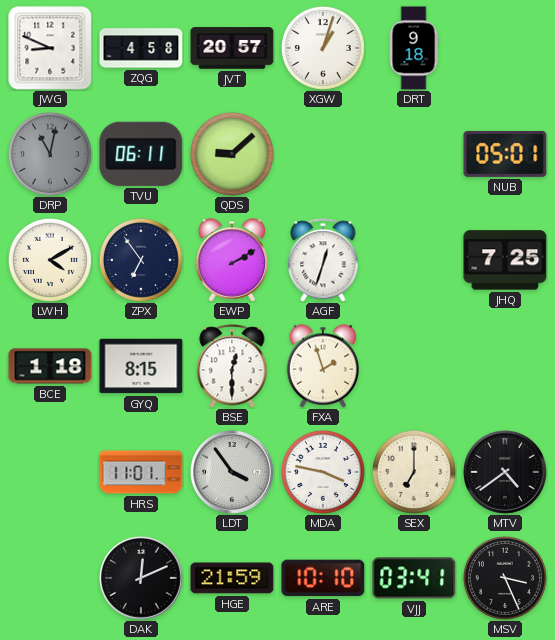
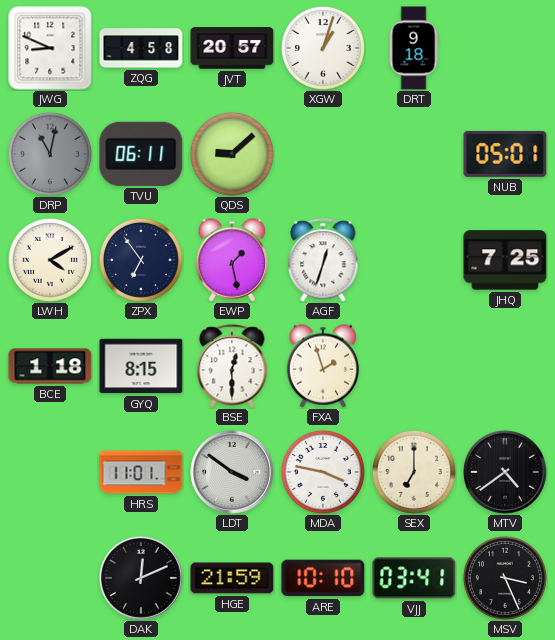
EWP: 2:10 -> 1:28
LDT: 3:54 -> 3:51
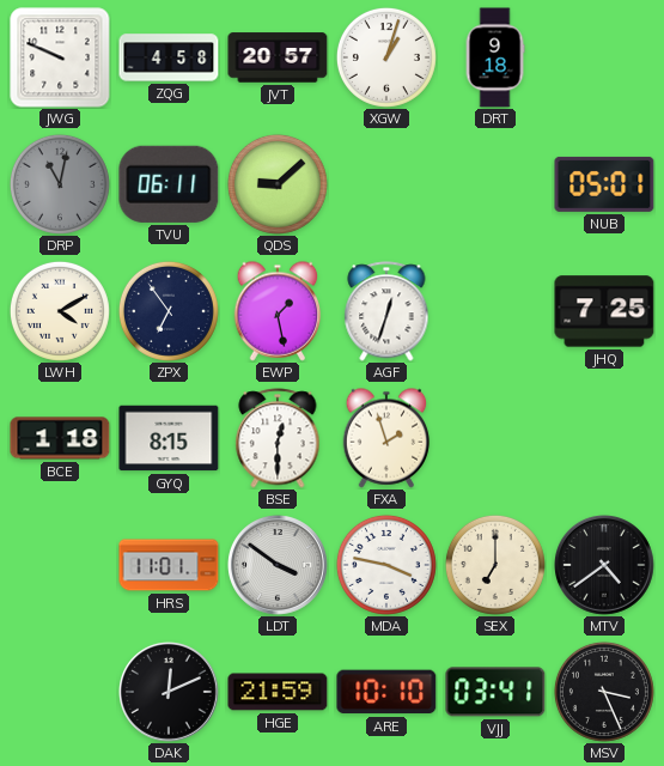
JWG: 8:49 -> 9:49
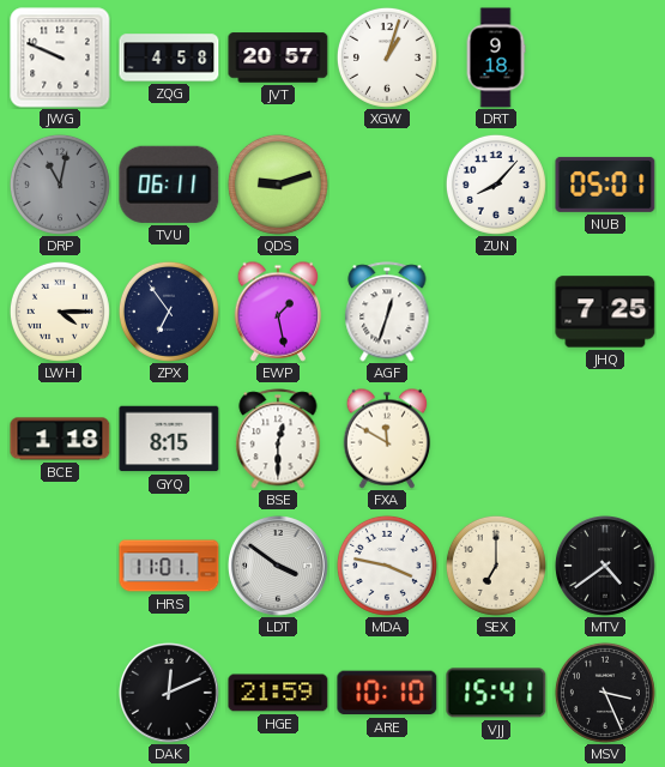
QDS: 9:08 -> 9:12
ZUN: none -> 8:07
LWH: 4:10 -> 4:15
FXA: 1:57 -> 11:50
VJJ: 03:41 -> 15:41
